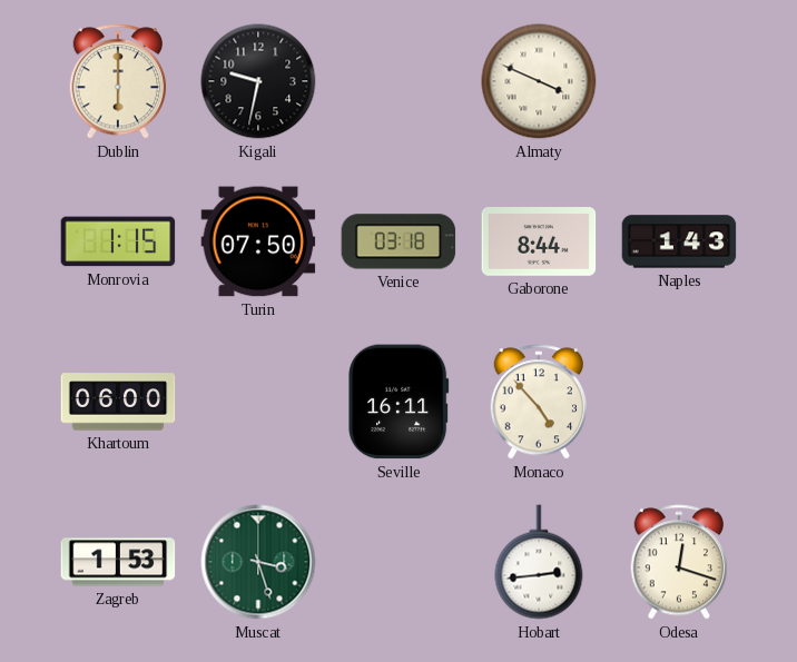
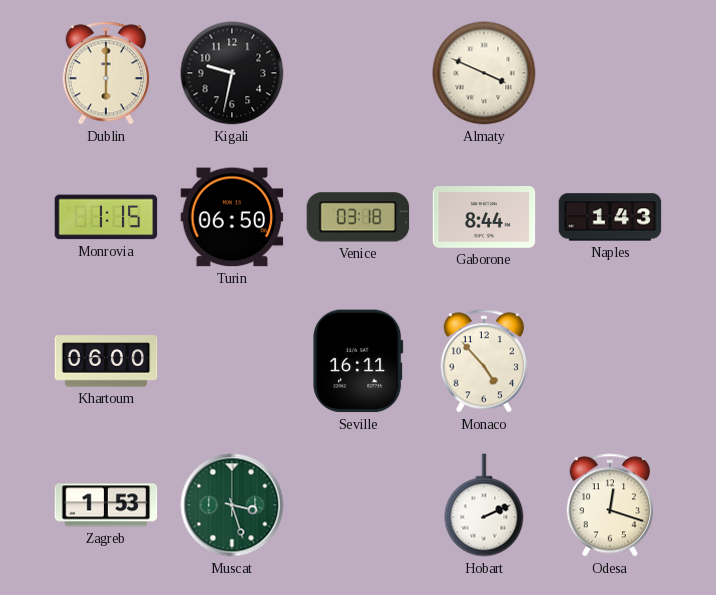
Turin: 07:50 -> 06:50
Hobart: 2:44 -> 2:11
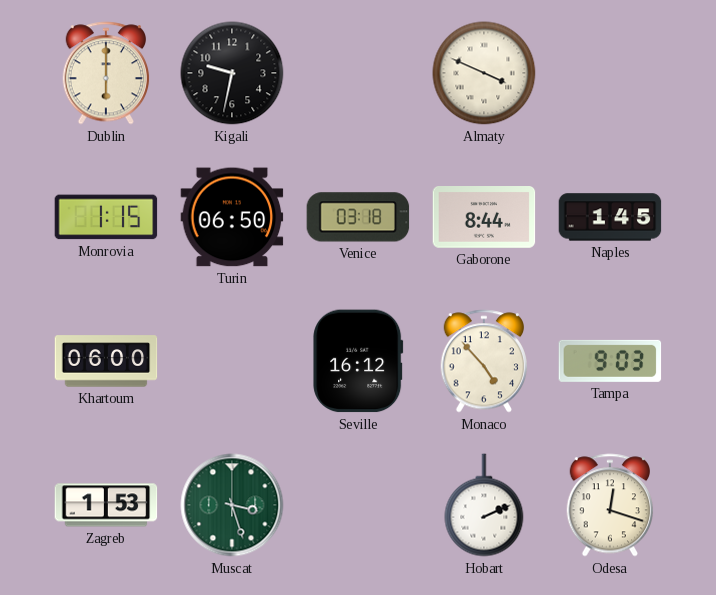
Naples: 1:43 -> 1:45
Seville: 16:11 -> 16:12
Tampa: none -> 9:03
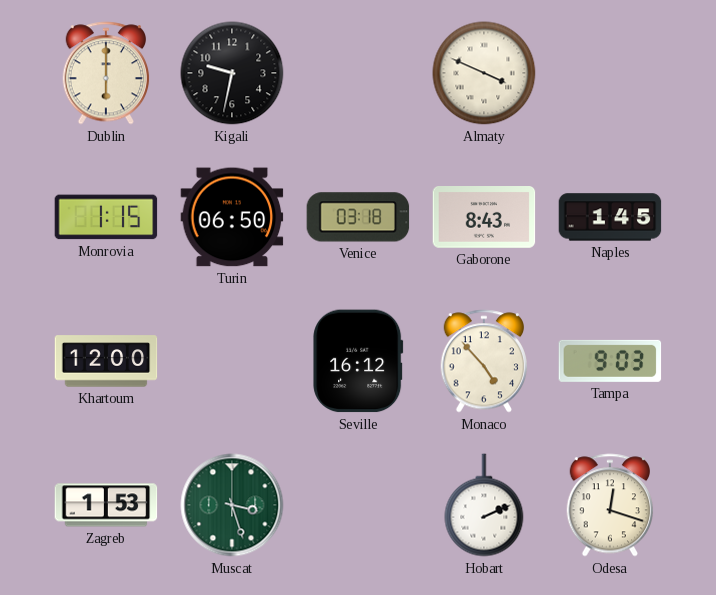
Gaborone: 8:44 -> 8:43
Khartoum: 06:00 -> 12:00
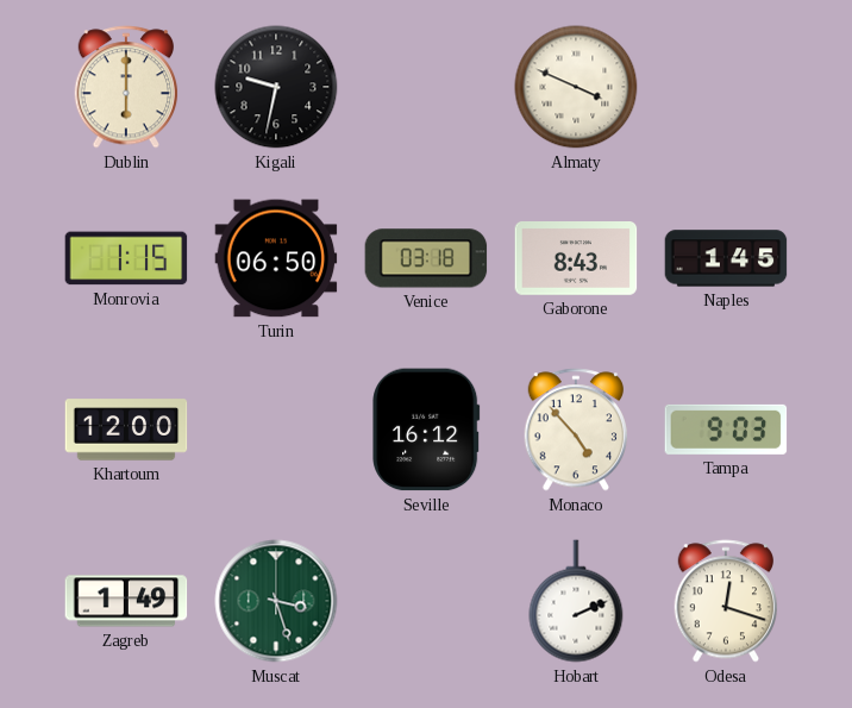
Zagreb: 1:53 -> 1:49
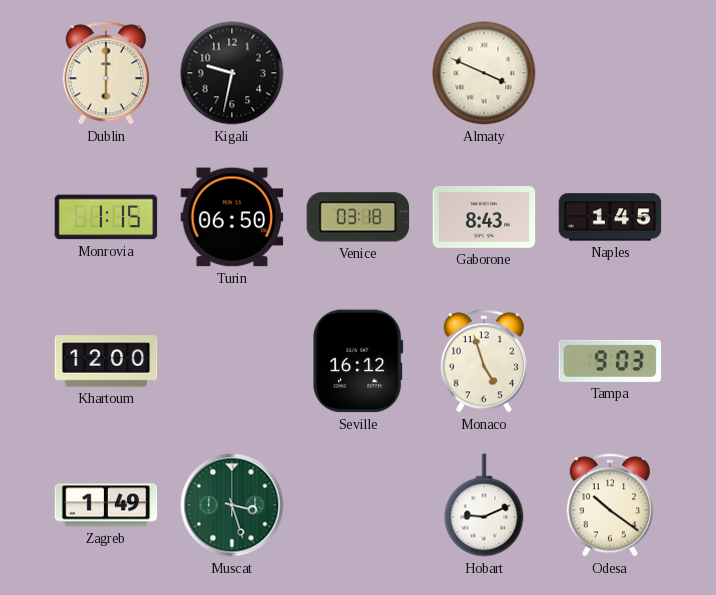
Monaco: 4:53 -> 4:57
Hobart: 2:11 -> 9:11
Odesa: 12:18 -> 10:21
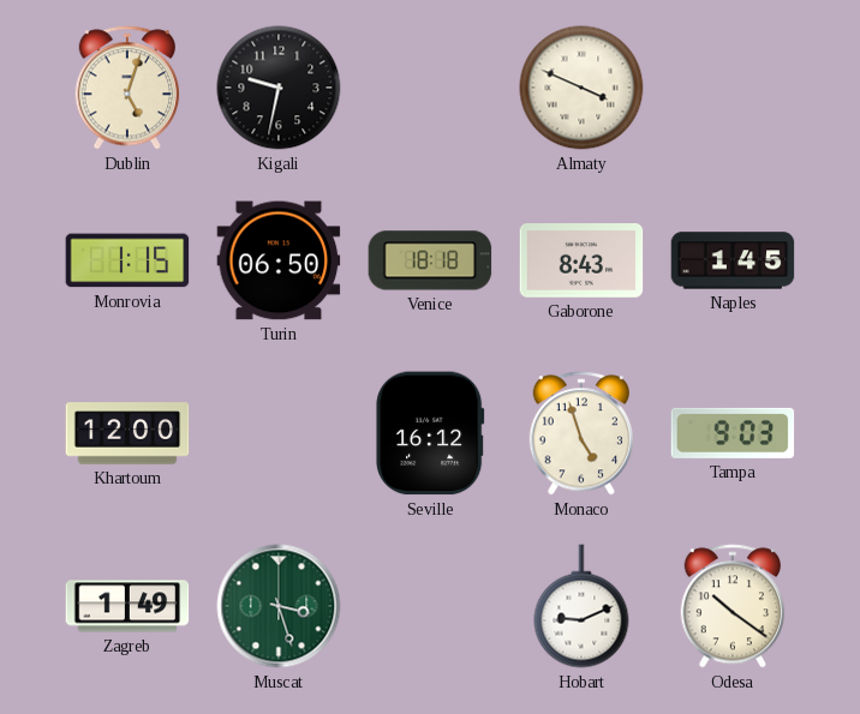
Dublin: 6:00 -> 5:03
Venice: 03:18 -> 18:18
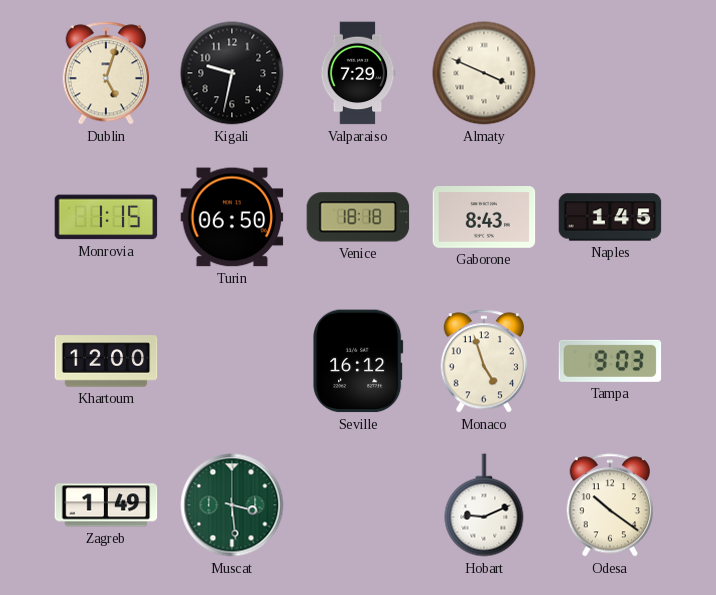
Valparaiso: none -> 7:29
Muscat: 3:27 -> 3:29
